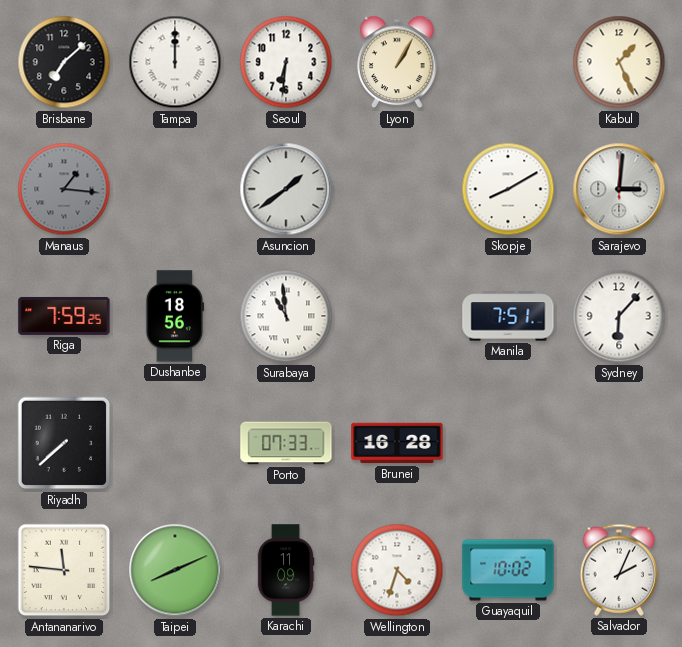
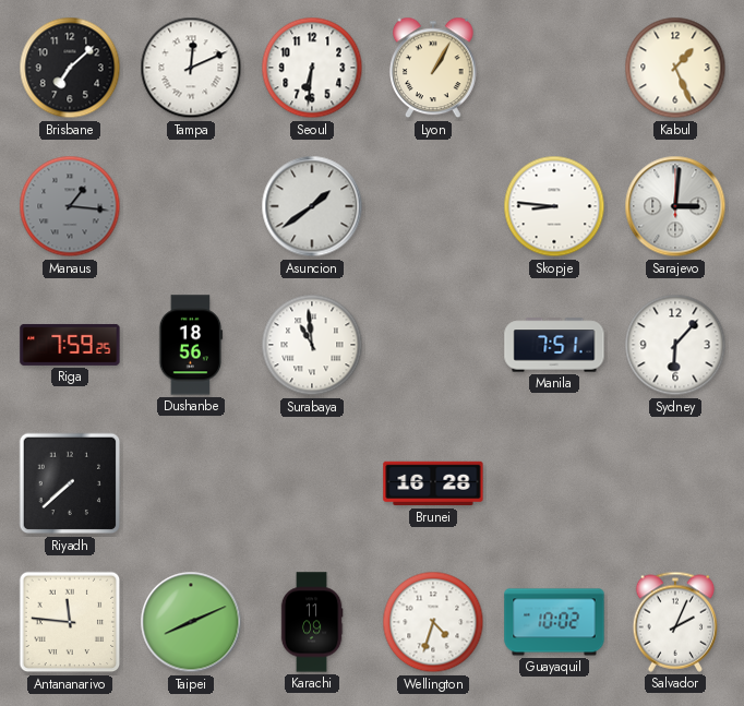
Tampa: 12:00 -> 12:11
Skopje: 8:10 -> 8:46
Porto: 07:33 -> none
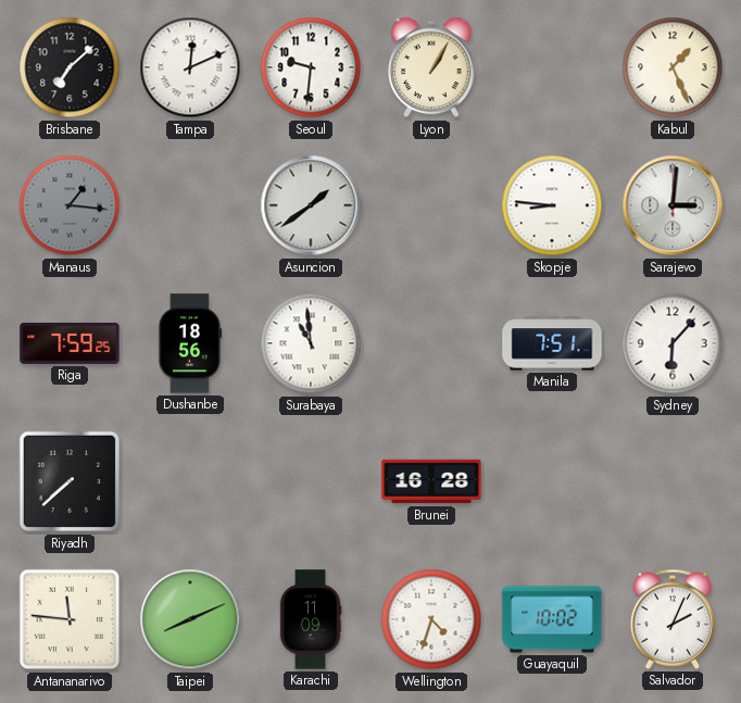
Seoul: 6:31 -> 9:31
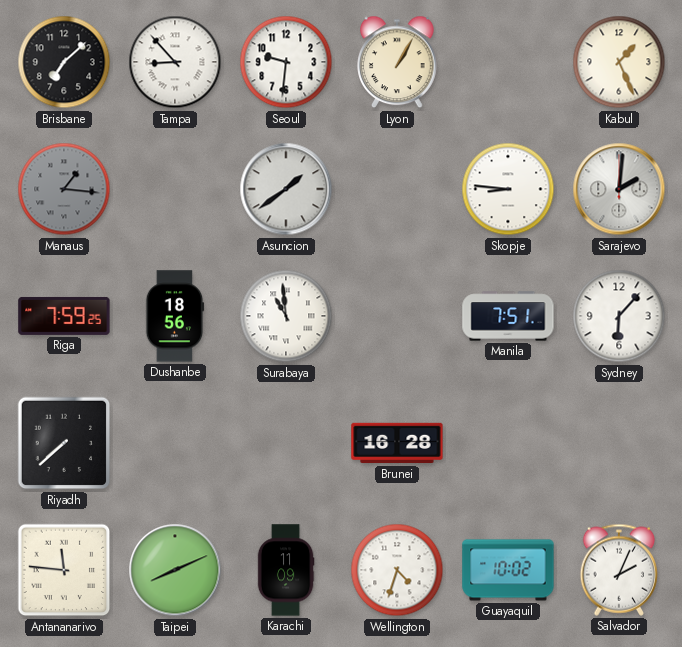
Tampa: 12:11 -> 8:53
Sarajevo: 3:01 -> 2:01
